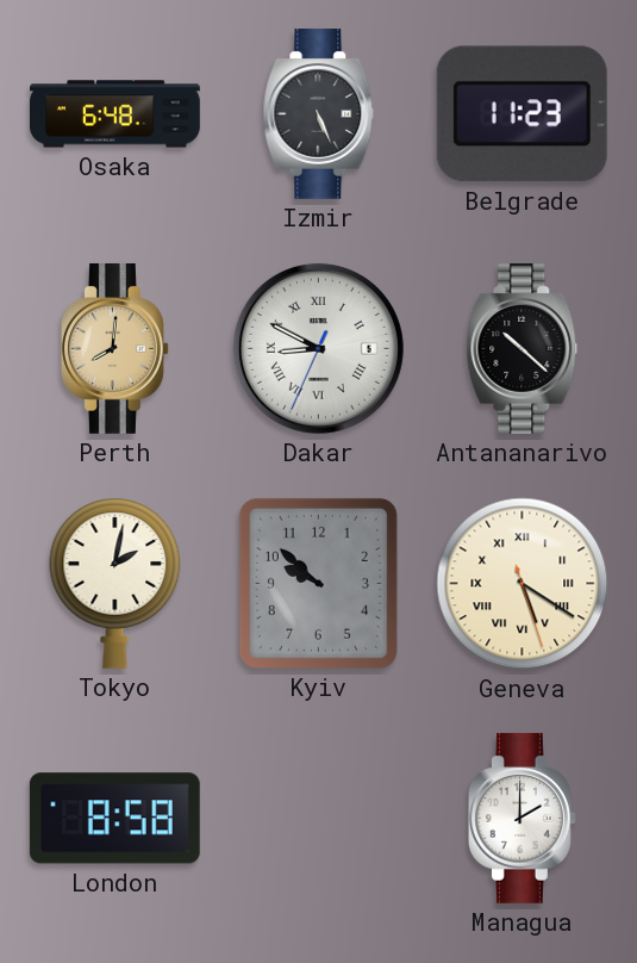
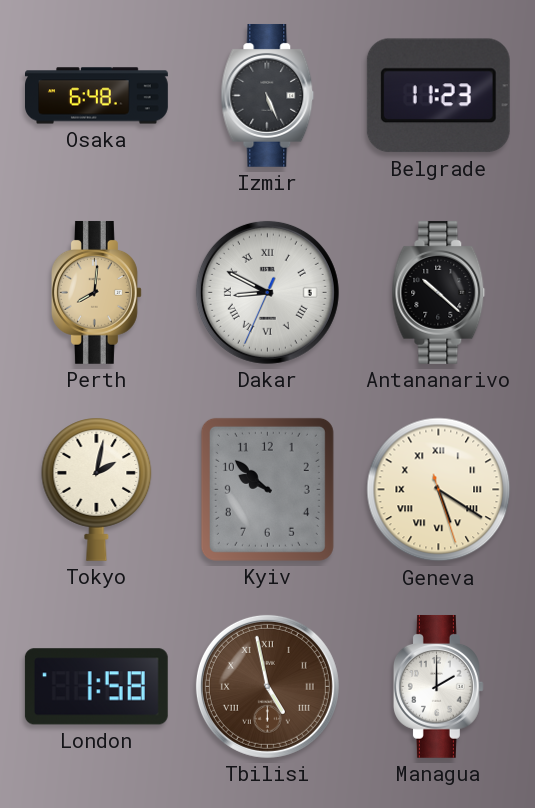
London: 8:58 -> 1:58
Tbilisi: none -> 4:58
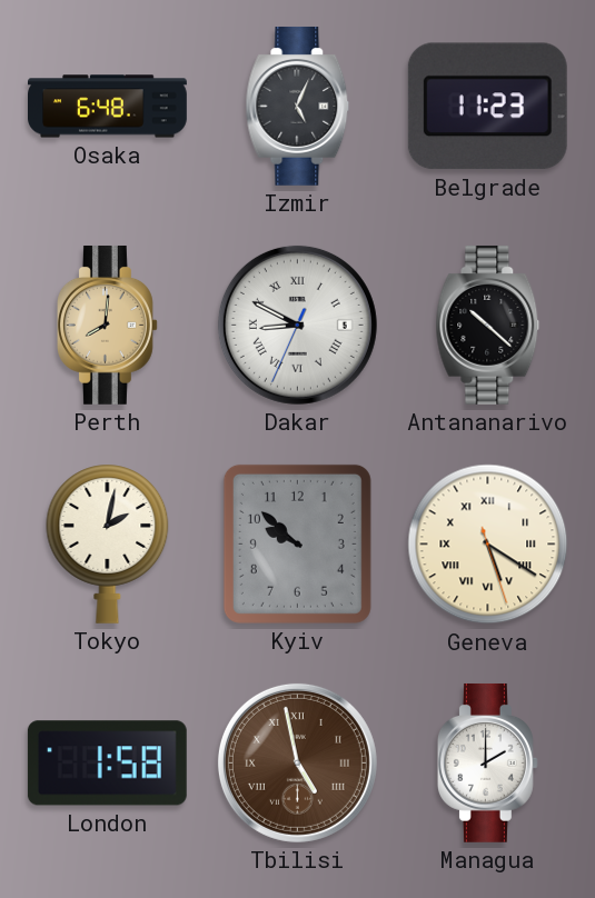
Izmir: 5:26 -> 5:04
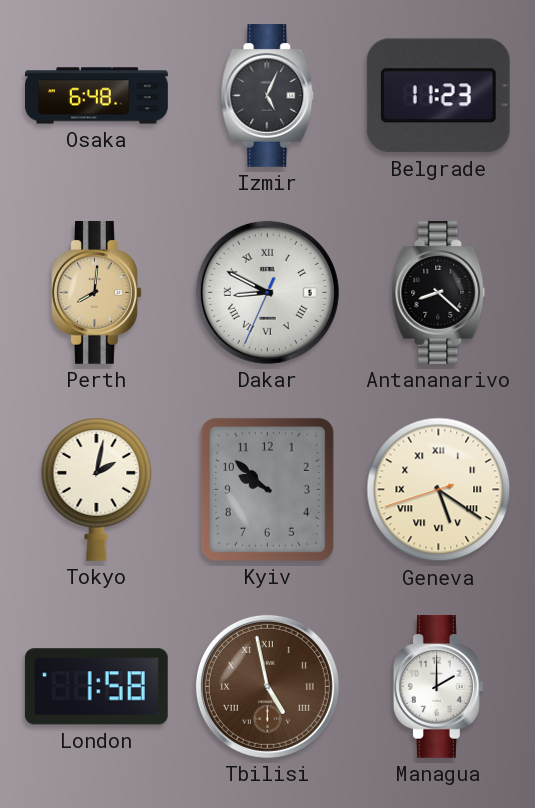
Antananarivo: 10:22 -> 8:22
Geneva: 5:20:27 -> 5:20:42
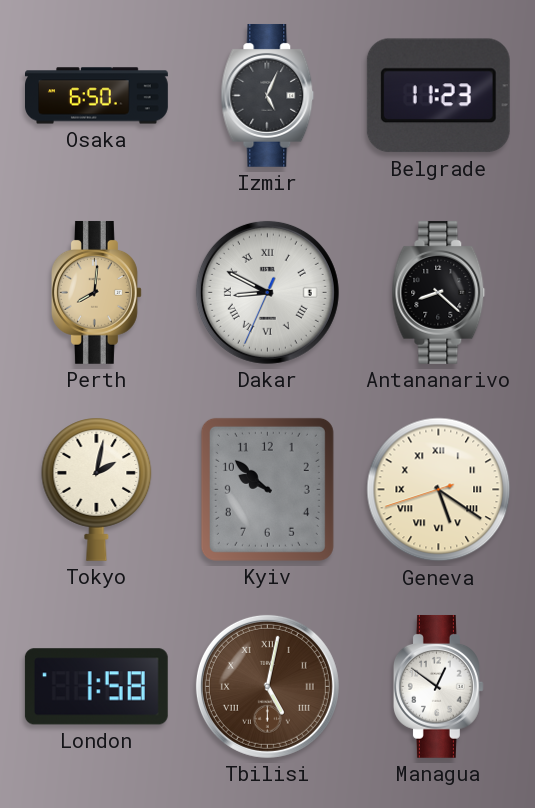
Osaka: 6:48 -> 6:50
Tbilisi: 4:58 -> 5:02
Managua: 2:00 -> 12:51
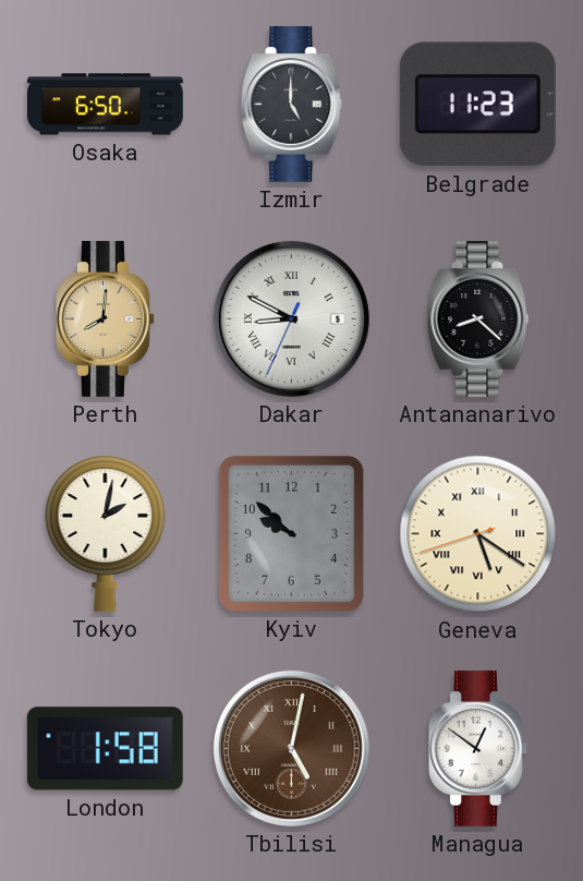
Izmir: 5:04 -> 5:00
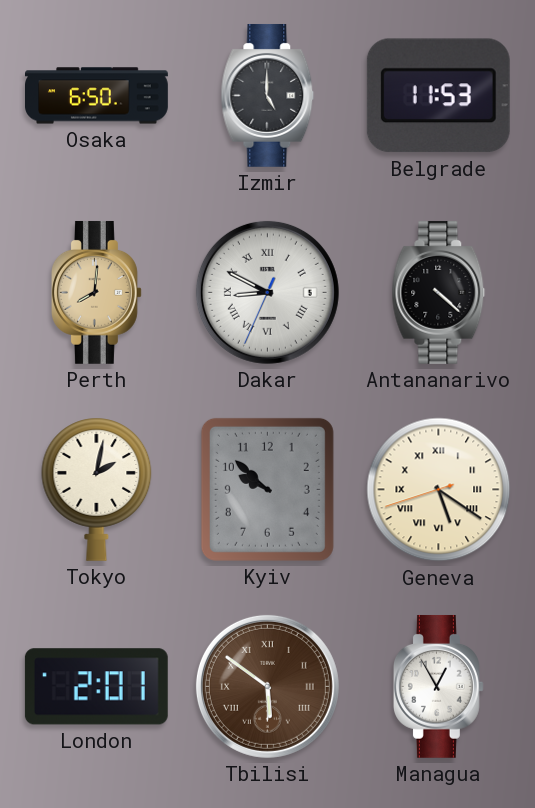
Belgrade: 11:23 -> 11:53
Antananarivo: 8:22 -> 4:22
London: 1:58 -> 2:01
Tbilisi: 5:02 -> 5:51
Managua: 12:51 -> 12:55
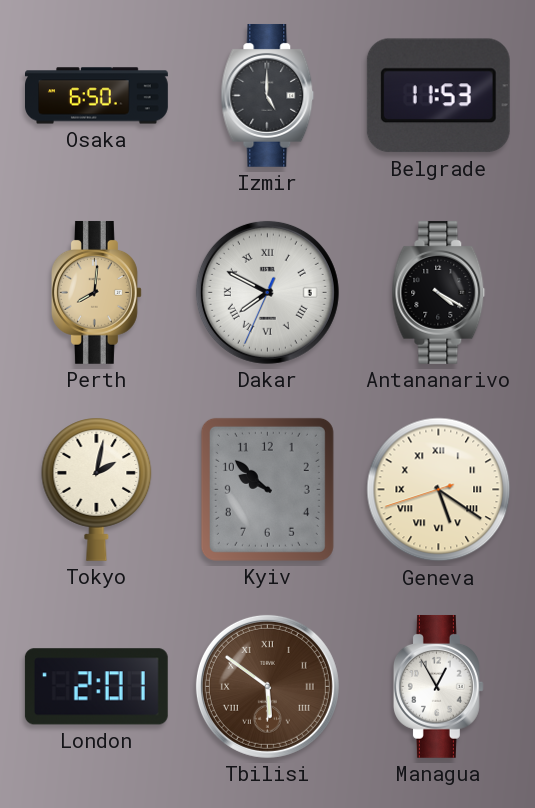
Dakar: 8:49 -> 7:49
Antananarivo: 4:22 -> 4:20
